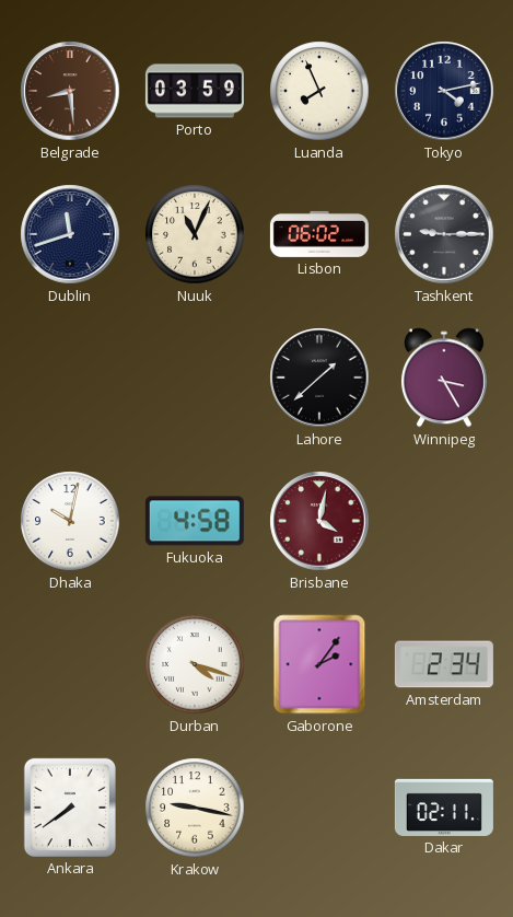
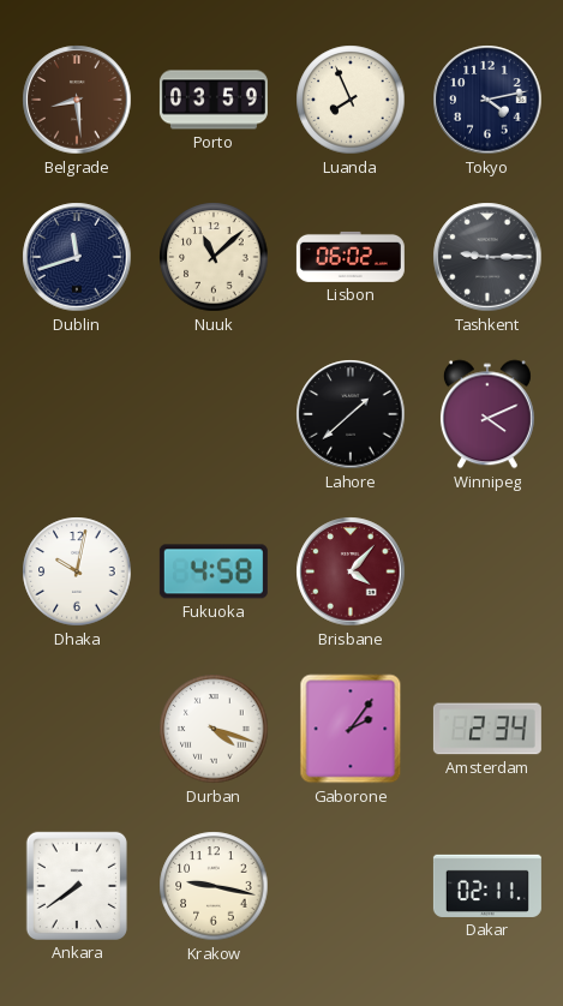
Nuuk: 11:04 -> 11:08
Winnipeg: 3:25 -> 4:11
Brisbane: 4:02 -> 4:07
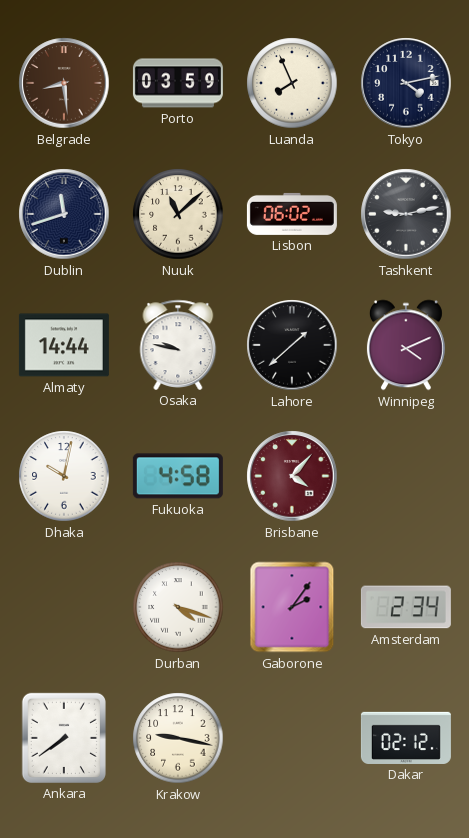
Tashkent: 9:15 -> 9:13
Almaty: none -> 14:44
Osaka: none -> 9:47
Dakar: 02:11 -> 02:12
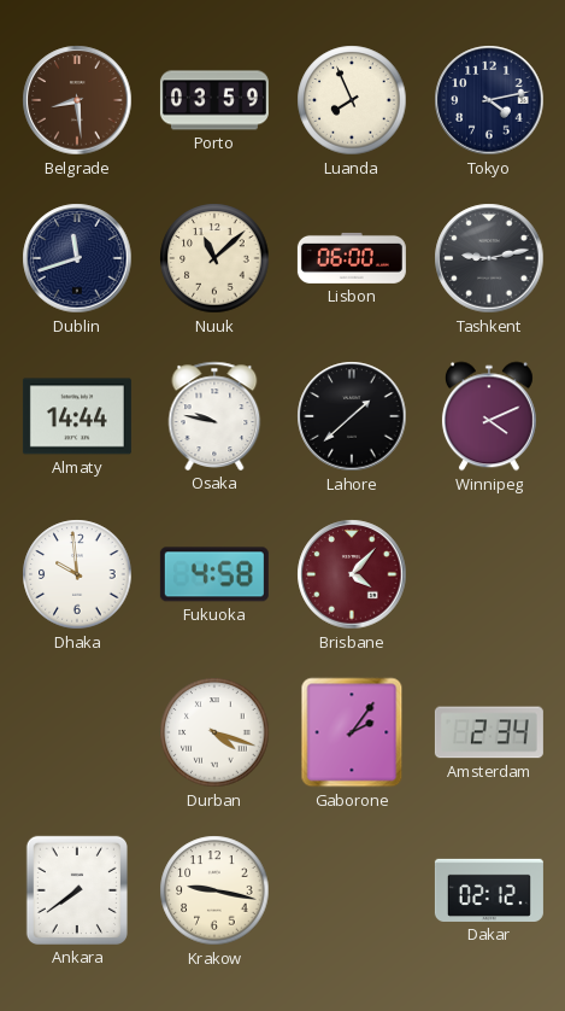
Lisbon: 06:02 -> 06:00
Dhaka: 10:02 -> 9:59
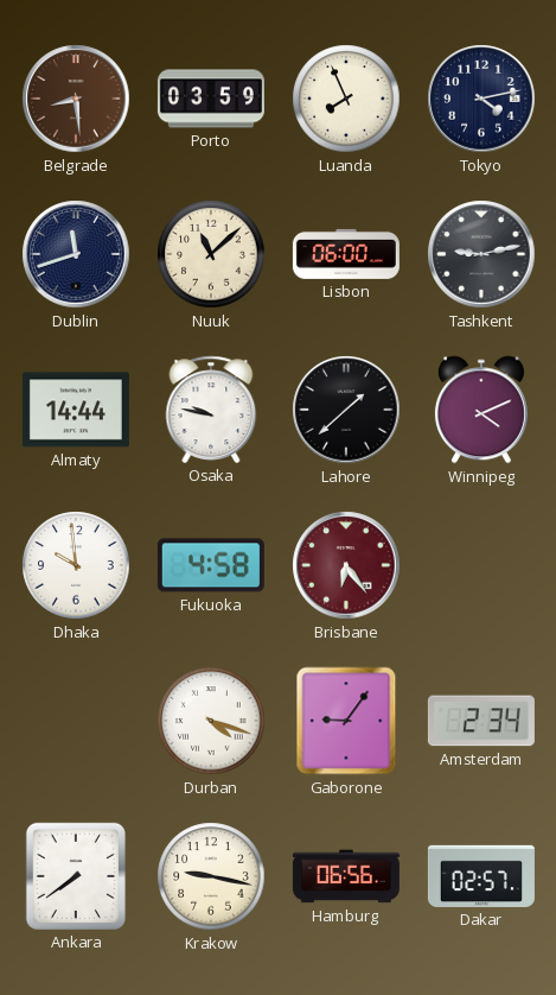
Brisbane: 4:07 -> 6:24
Gaborone: 2:06 -> 9:06
Hamburg: none -> 06:56
Dakar: 02:12 -> 02:57
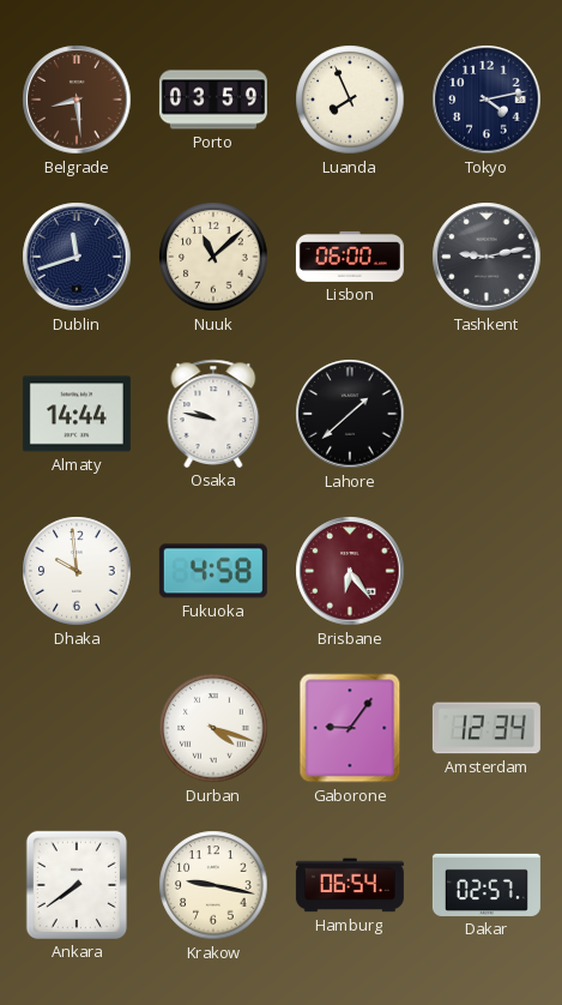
Winnipeg: 4:11 -> none
Amsterdam: 2:34 -> 12:34
Hamburg: 06:56 -> 06:54
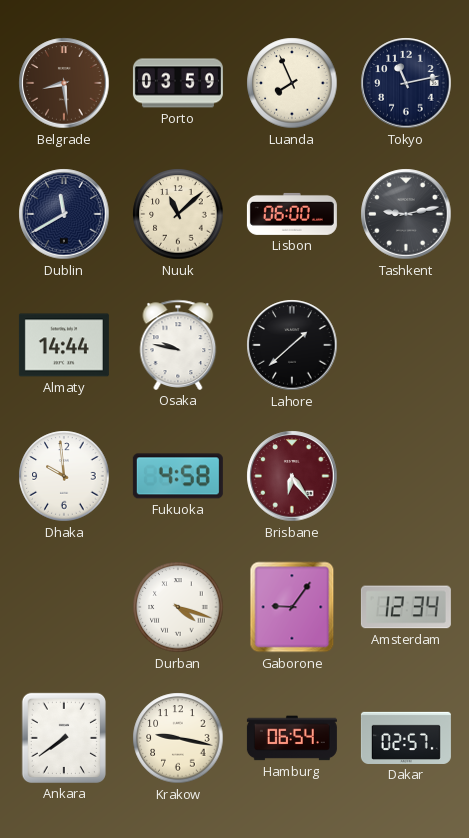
Tokyo: 4:13 -> 11:13
Dublin: 11:42 -> 11:40
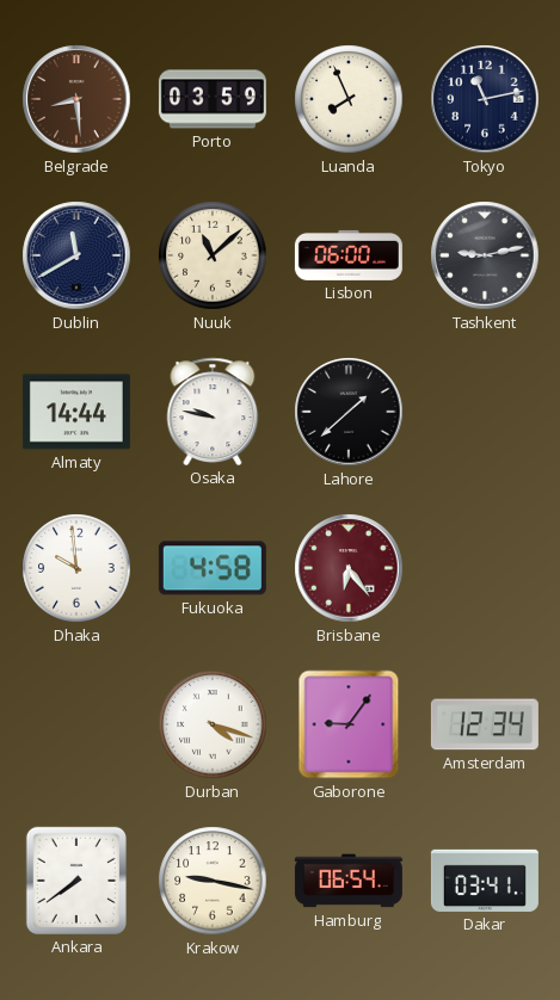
Dakar: 02:57 -> 03:41
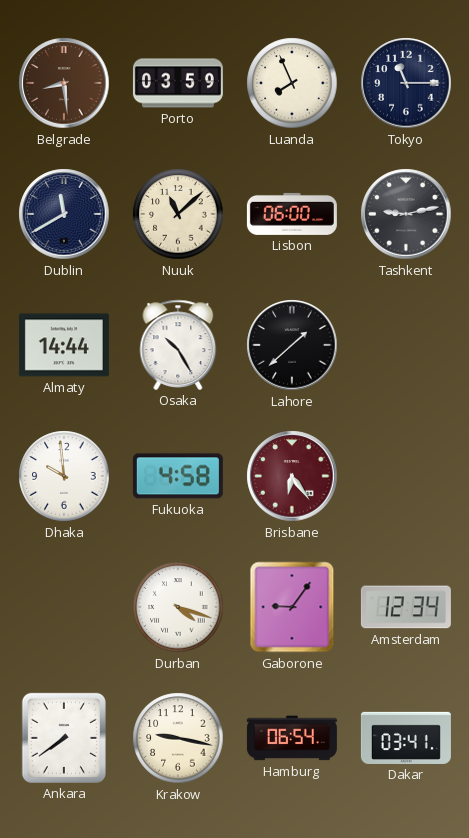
Tokyo: 11:13 -> 11:15
Osaka: 9:47 -> 10:25
